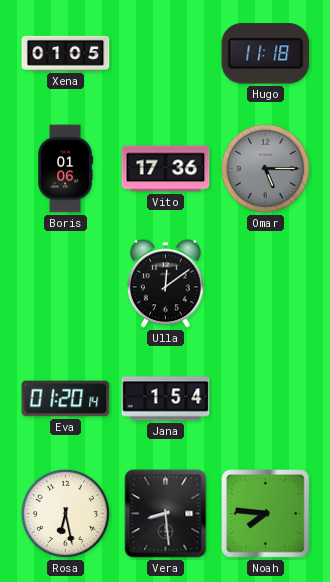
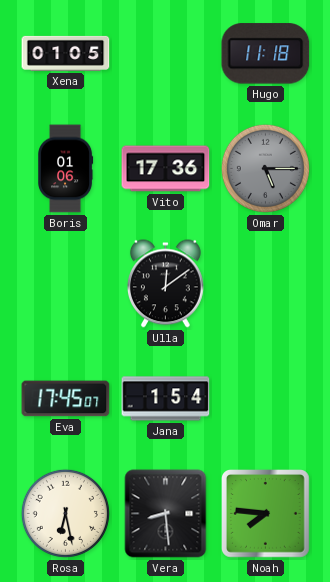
Eva: 01:20 -> 17:45
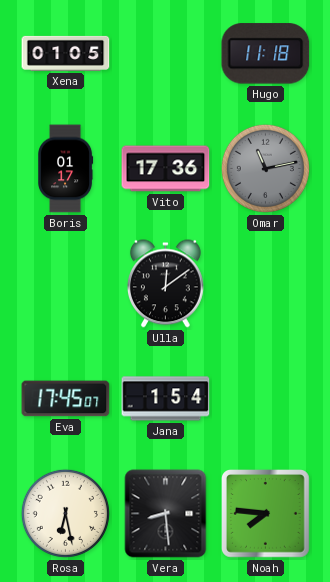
Boris: 01:06 -> 01:17
Omar: 5:15 -> 11:13
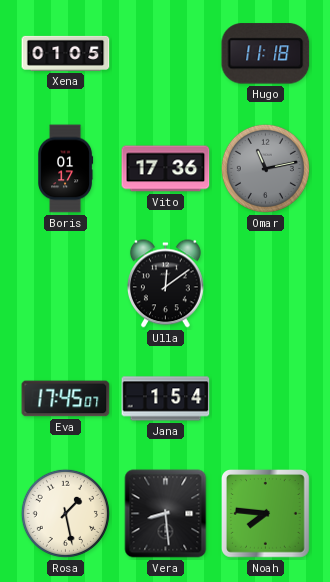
Rosa: 6:28 -> 1:28
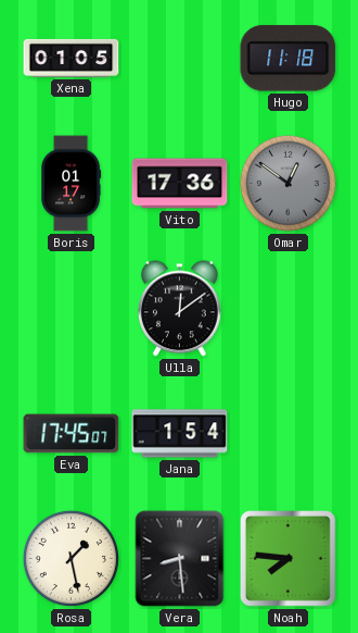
Omar: 11:13 -> 12:51
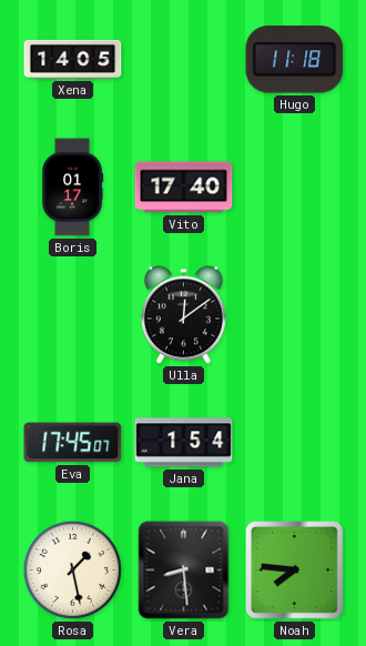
Xena: 01:05 -> 14:05
Vito: 17:36 -> 17:40
Omar: 12:51 -> none
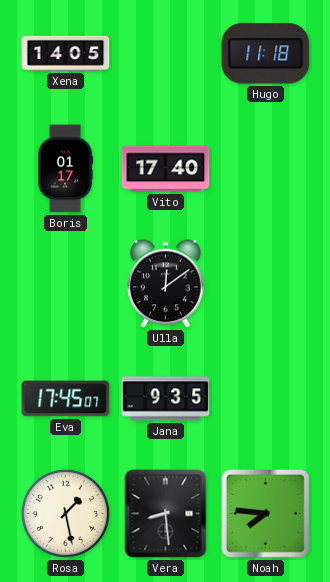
Jana: 1:54 -> 9:35
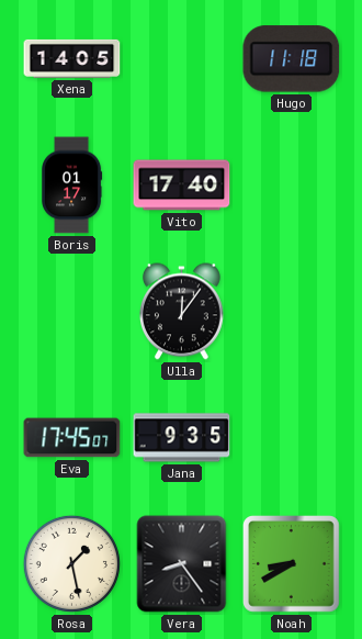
Ulla: 12:09 -> 12:06
Vera: 8:29 -> 8:24
Noah: 7:46 -> 8:40
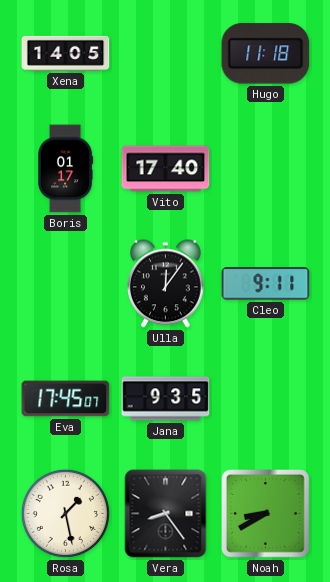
Cleo: none -> 9:11
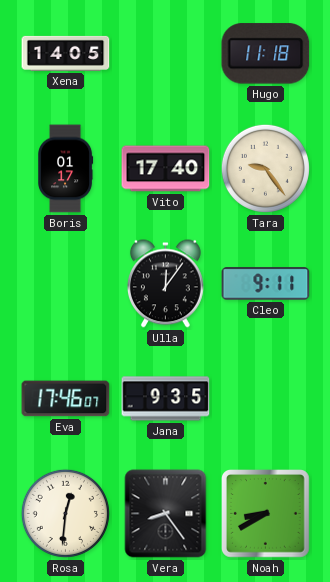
Tara: none -> 9:24
Eva: 17:45 -> 17:46
Rosa: 1:28 -> 12:31
